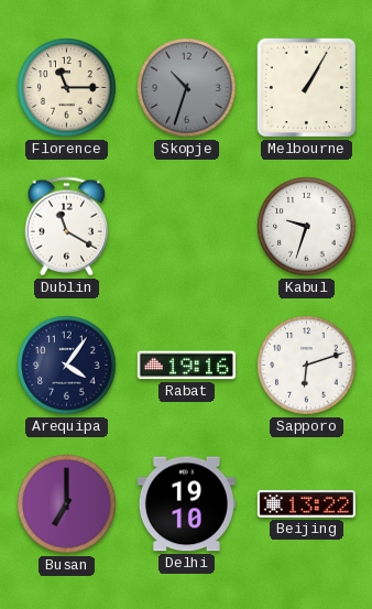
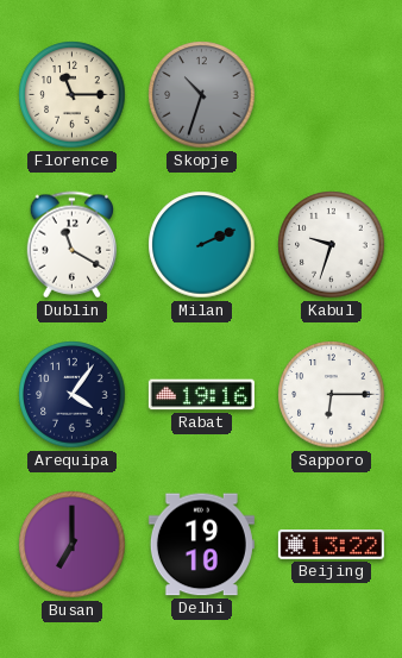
Melbourne: 1:05 -> none
Milan: none -> 2:11
Sapporo: 6:12 -> 6:15
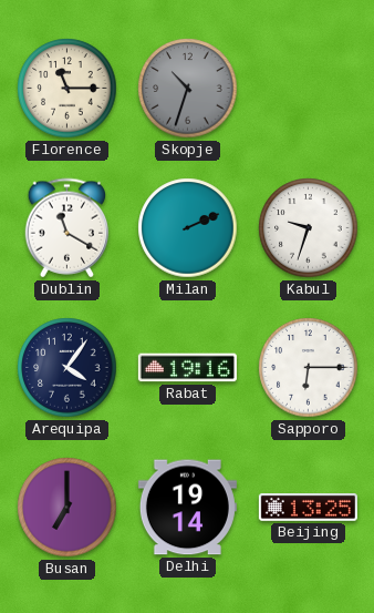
Delhi: 19:10 -> 19:14
Beijing: 13:22 -> 13:25
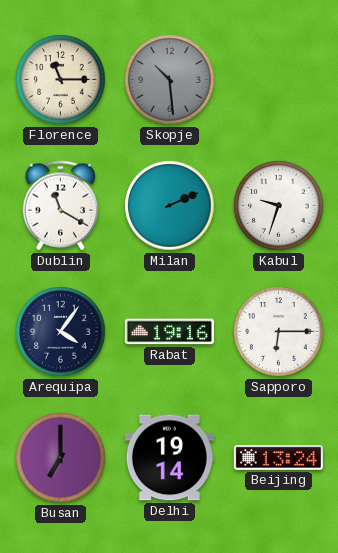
Skopje: 10:33 -> 10:29
Beijing: 13:25 -> 13:24
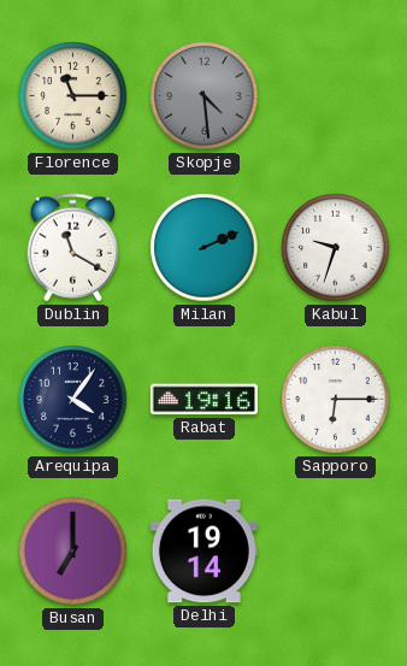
Skopje: 10:29 -> 4:29
Beijing: 13:24 -> none
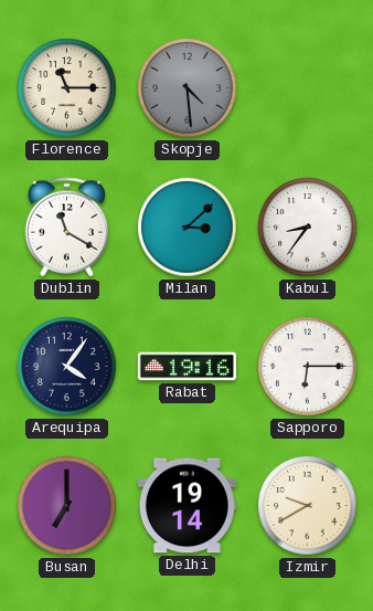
Milan: 2:11 -> 3:08
Kabul: 9:33 -> 8:36
Izmir: none -> 9:40
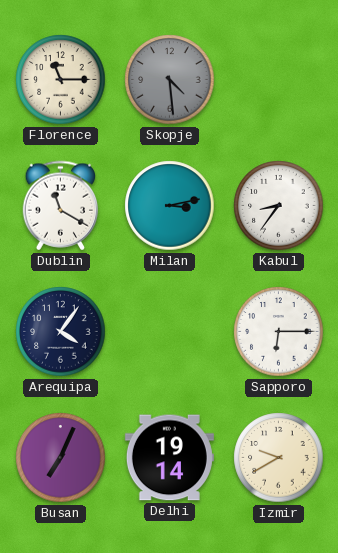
Milan: 3:08 -> 3:13
Rabat: 19:16 -> none
Busan: 7:00 -> 7:04
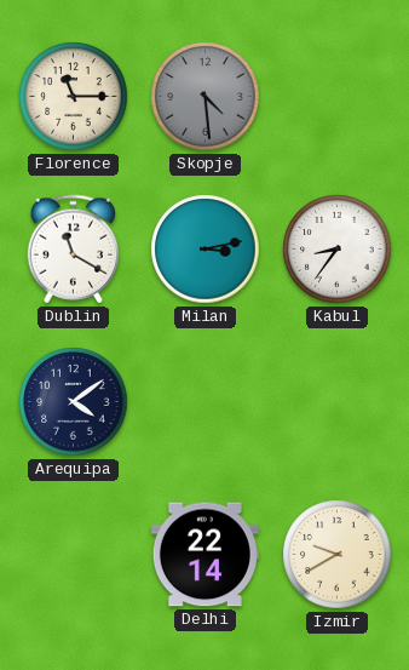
Arequipa: 4:06 -> 4:09
Sapporo: 6:15 -> none
Busan: 7:04 -> none
Delhi: 19:14 -> 22:14
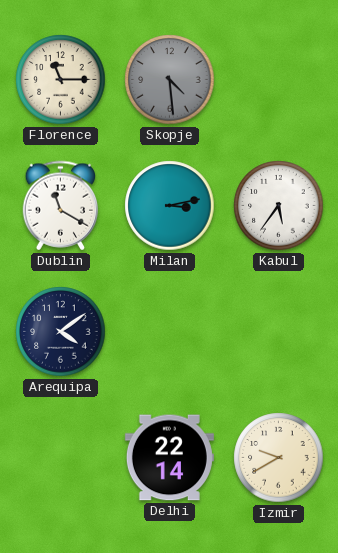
Kabul: 8:36 -> 5:36
